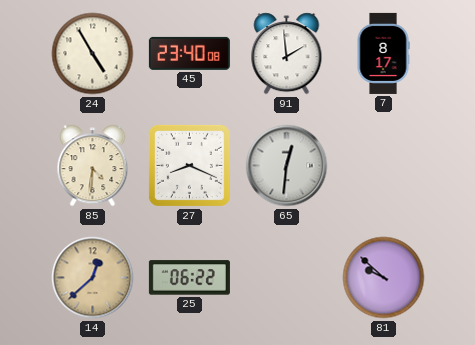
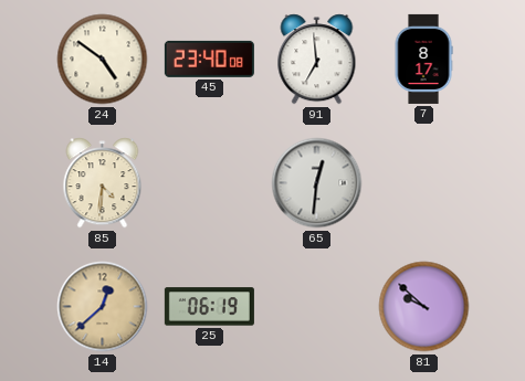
24: 4:55 -> 4:51
91: 1:59 -> 6:59
27: 8:19 -> none
25: 06:22 -> 06:19
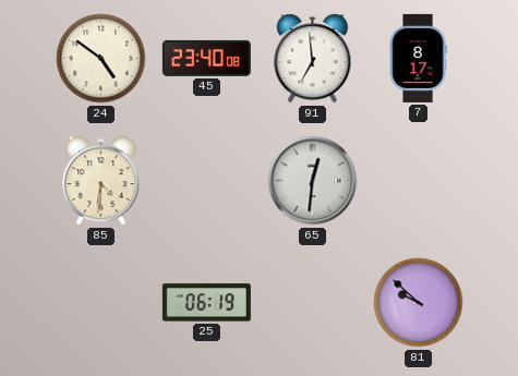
14: 12:38 -> none
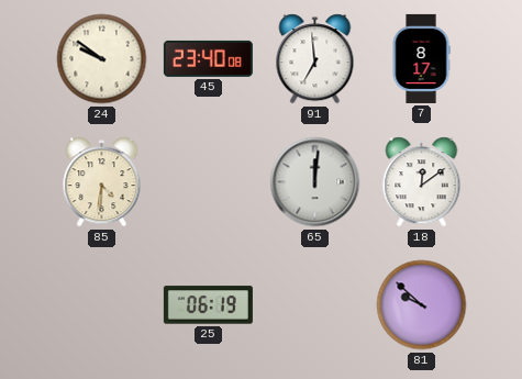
24: 4:51 -> 9:51
65: 12:31 -> 12:01
18: none -> 12:09
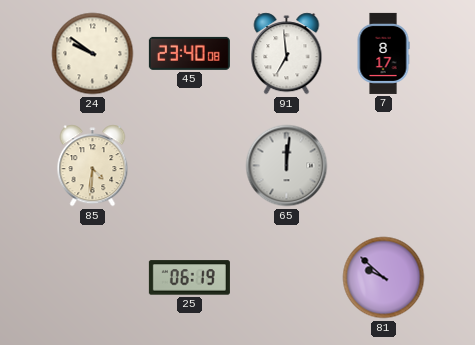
18: 12:09 -> none
